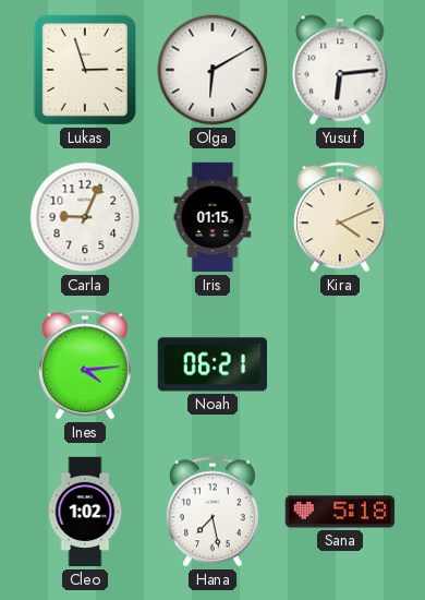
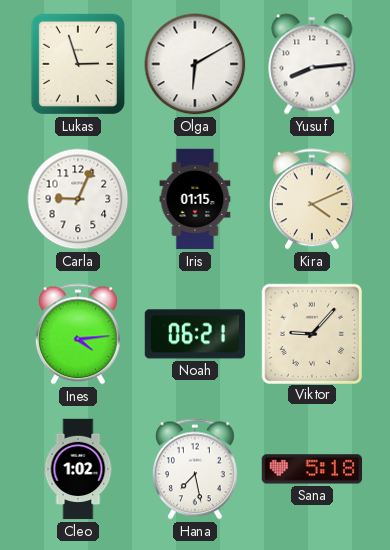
Yusuf: 6:14 -> 8:14
Viktor: none -> 9:07
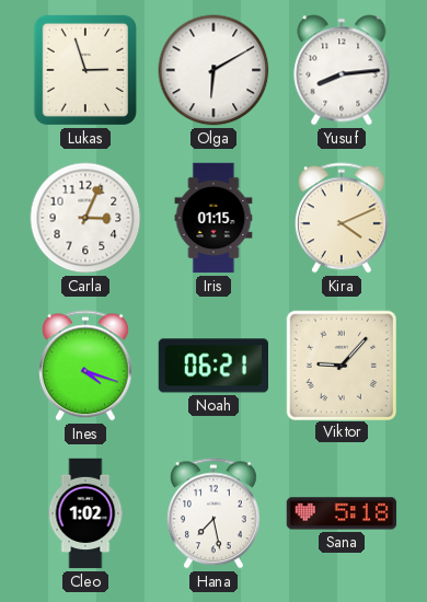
Carla: 9:04 -> 3:04
Ines: 4:14 -> 4:18
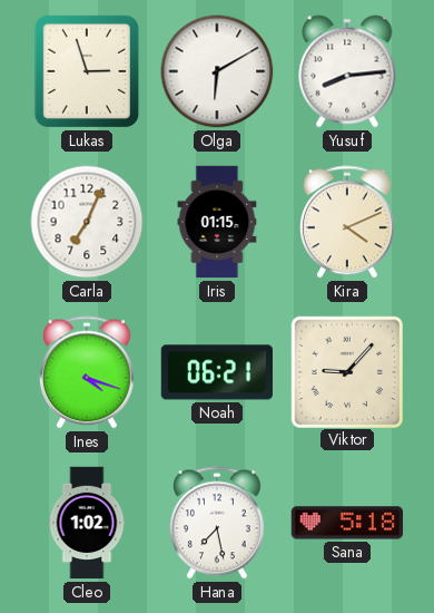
Carla: 3:04 -> 7:04
